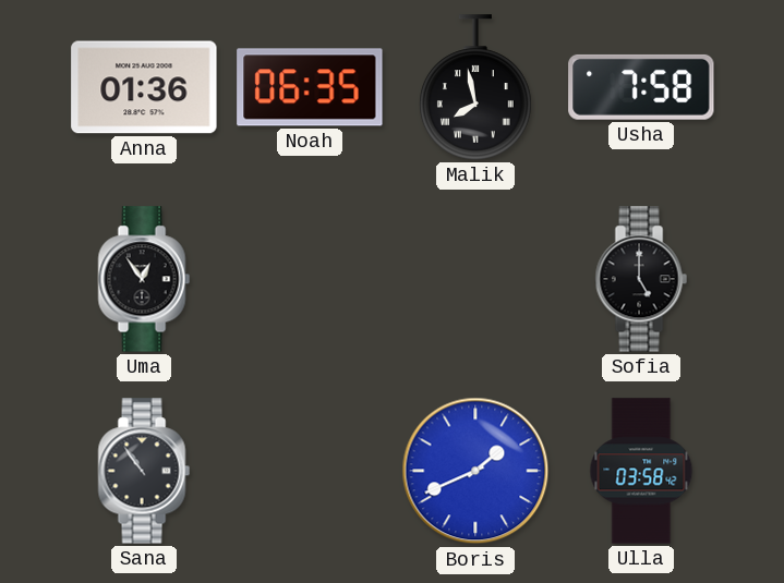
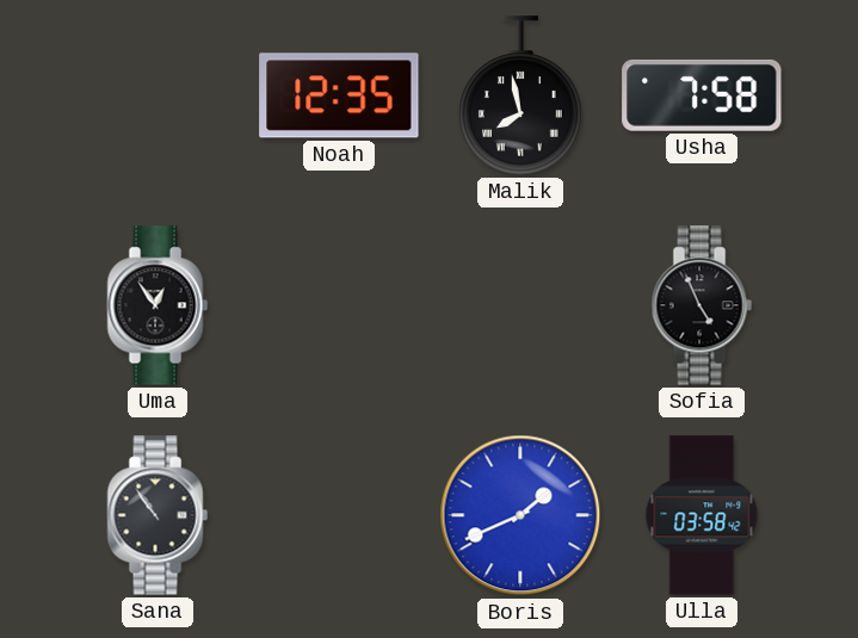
Anna: 01:36 -> none
Noah: 06:35 -> 12:35
Sofia: 5:00 -> 4:56
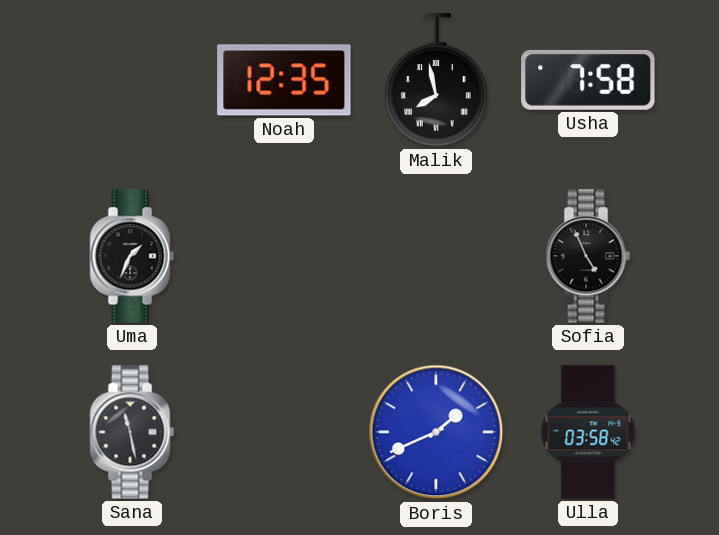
Uma: 12:54 -> 1:34
Sana: 10:54 -> 11:28
